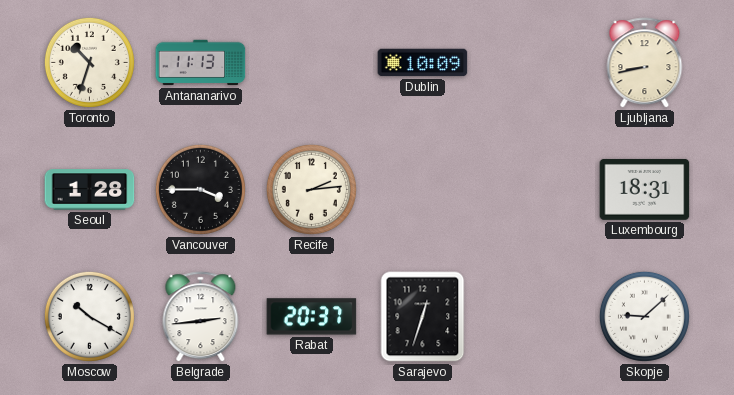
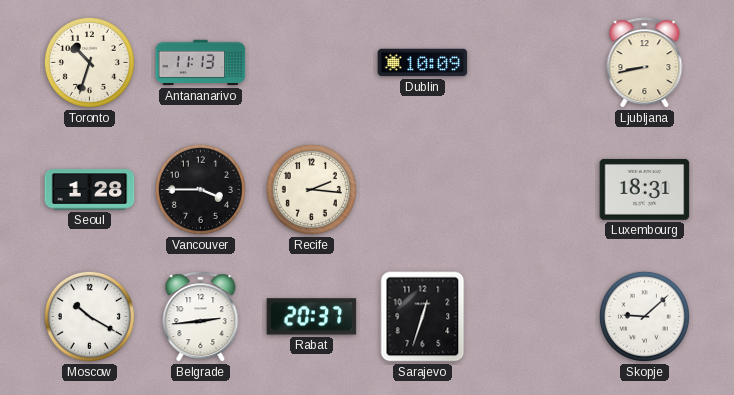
Recife: 2:14 -> 2:16
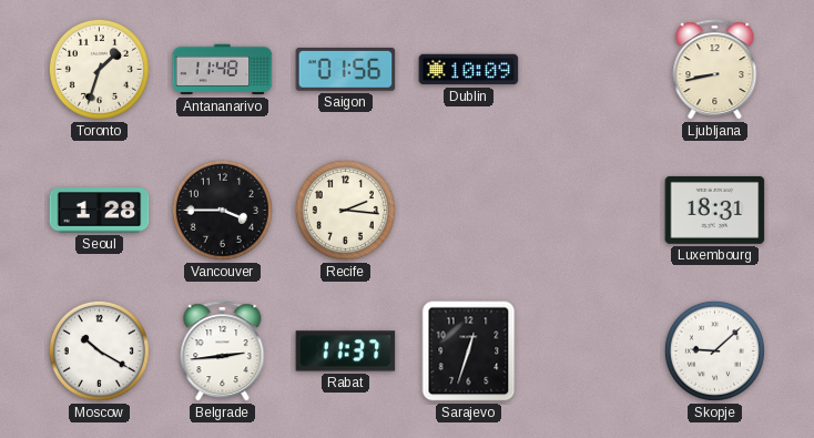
Toronto: 10:33 -> 1:33
Antananarivo: 11:13 -> 11:48
Saigon: none -> 01:56
Rabat: 20:37 -> 11:37
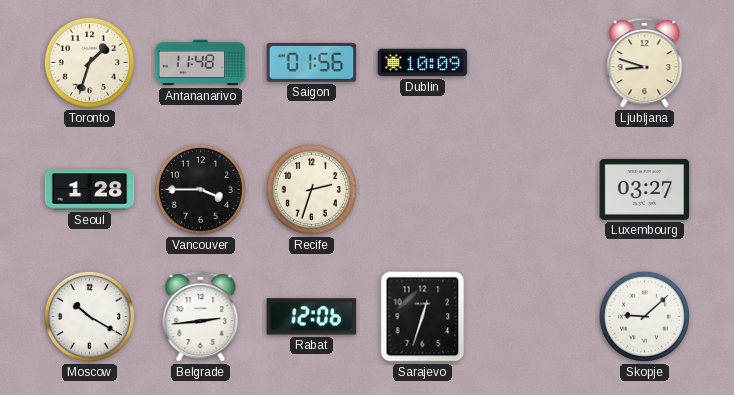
Ljubljana: 8:43 -> 8:48
Recife: 2:16 -> 2:33
Luxembourg: 18:31 -> 03:27
Rabat: 11:37 -> 12:06
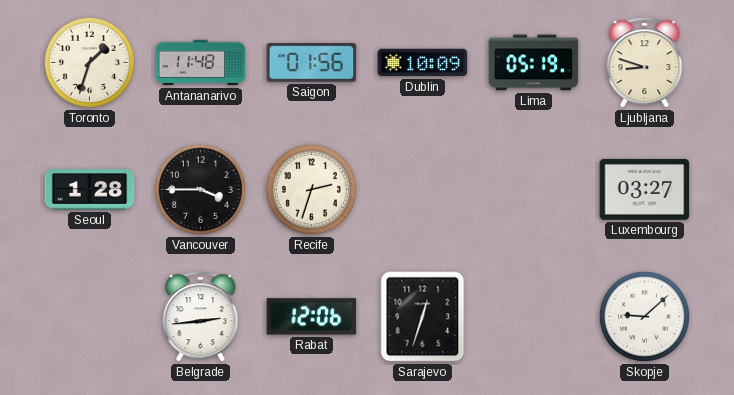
Lima: none -> 05:19
Moscow: 10:20 -> none
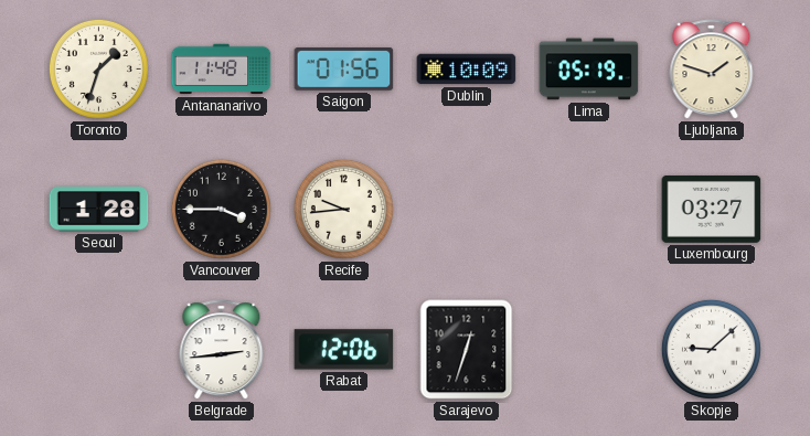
Ljubljana: 8:48 -> 1:48
Recife: 2:33 -> 9:44
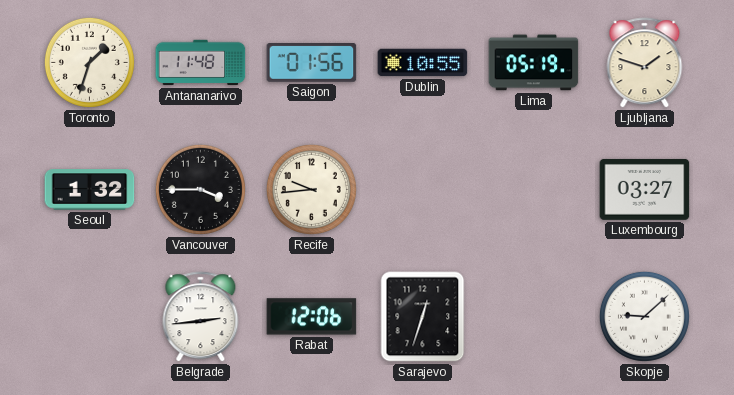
Dublin: 10:09 -> 10:55
Seoul: 1:28 -> 1:32
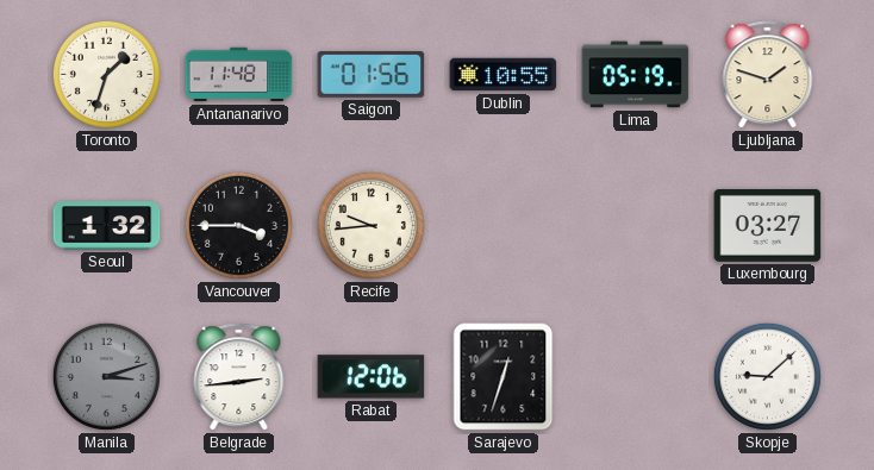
Manila: none -> 3:12
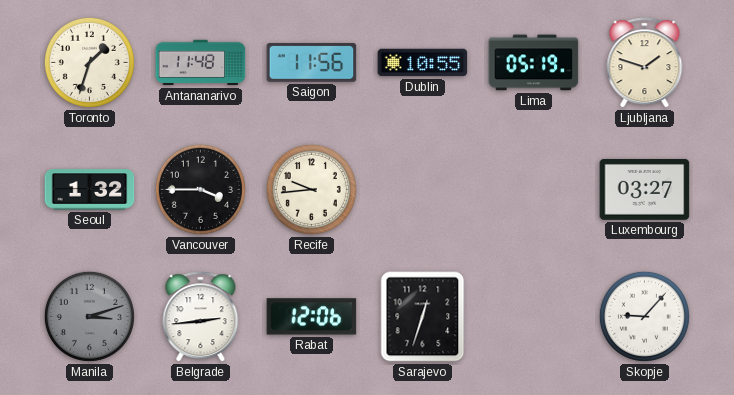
Saigon: 01:56 -> 11:56
Skopje: 9:08 -> 9:07
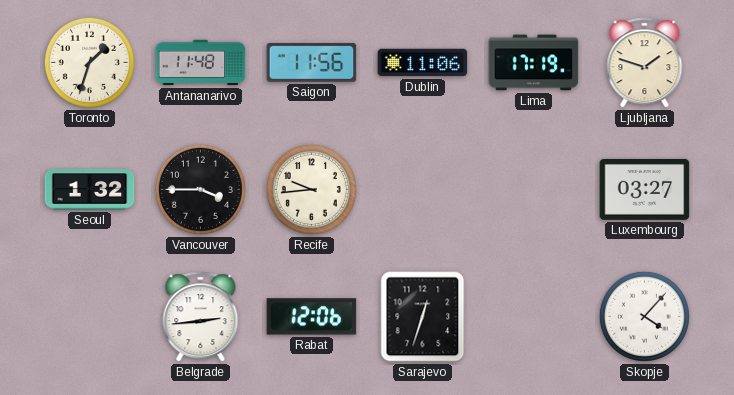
Dublin: 10:55 -> 11:06
Lima: 05:19 -> 17:19
Manila: 3:12 -> none
Skopje: 9:07 -> 4:07
